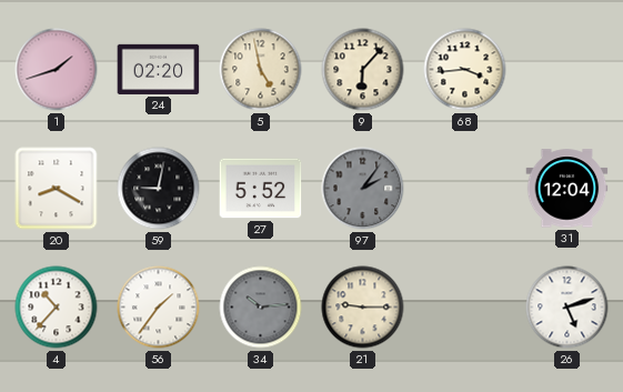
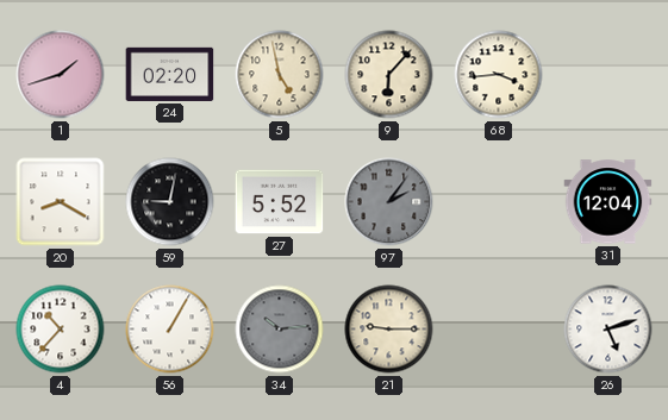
56: 1:36 -> 1:05
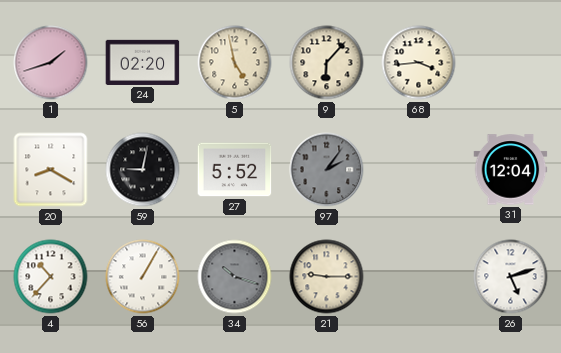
34: 10:14 -> 10:18
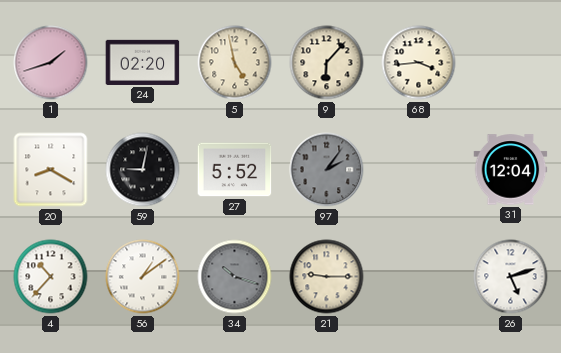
56: 1:05 -> 1:09
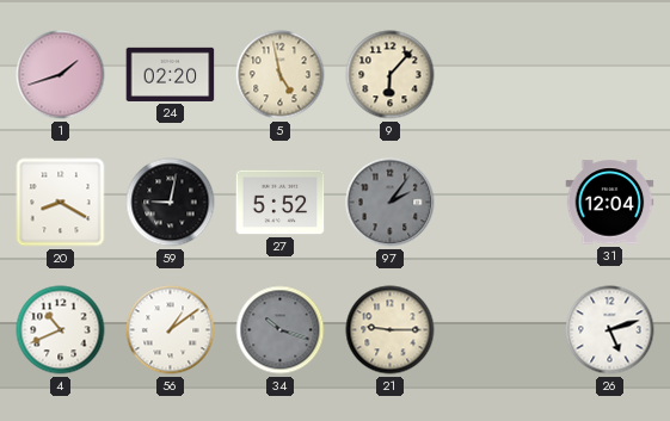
68: 3:44 -> none
4: 10:37 -> 10:41
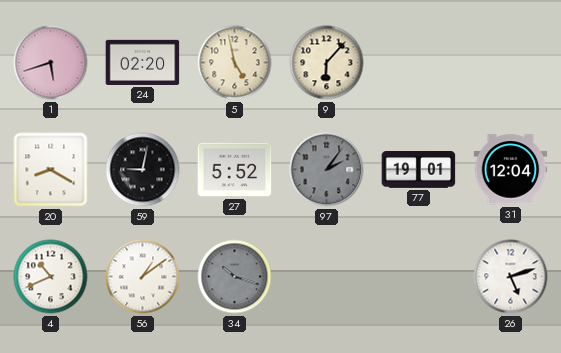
1: 1:42 -> 5:42
77: none -> 19:01
21: 9:15 -> none
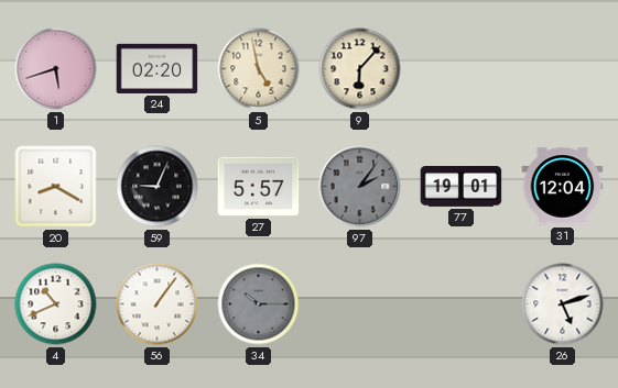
59: 9:02 -> 9:04
27: 5:52 -> 5:57
56: 1:09 -> 1:06
34: 10:18 -> 10:15
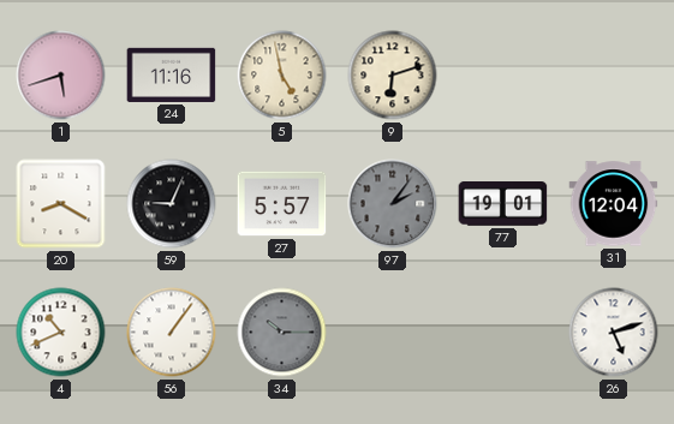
24: 02:20 -> 11:16
9: 6:07 -> 6:12
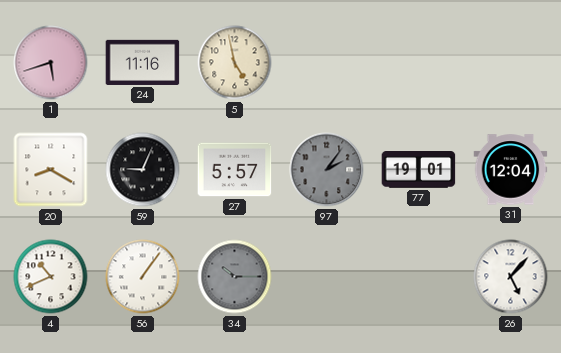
9: 6:12 -> none
26: 5:12 -> 5:07
